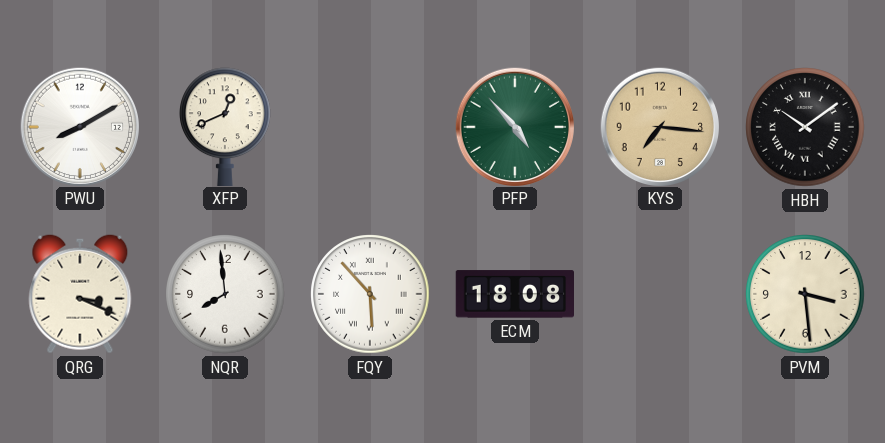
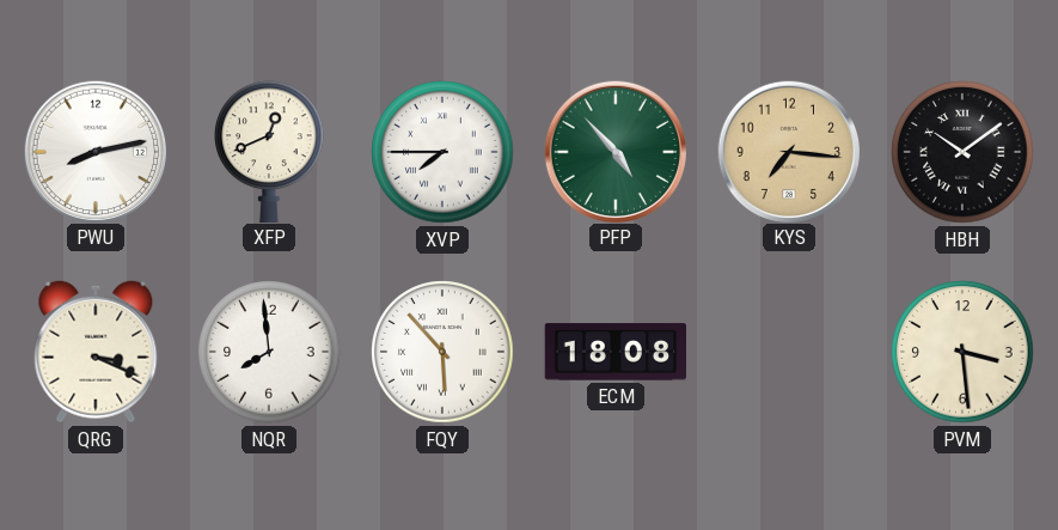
PWU: 8:10 -> 8:13
XVP: none -> 7:45
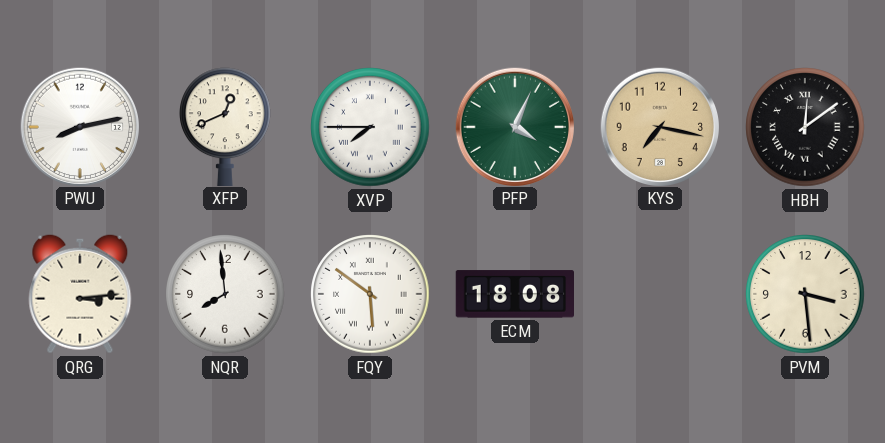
PFP: 4:53 -> 4:04
KYS: 7:16 -> 7:17
HBH: 10:09 -> 12:09
QRG: 3:19 -> 3:14
FQY: 5:53 -> 5:51
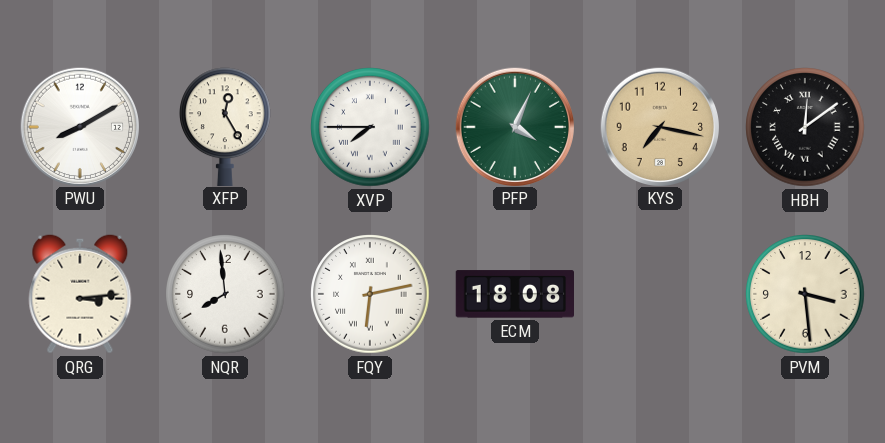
PWU: 8:13 -> 8:10
XFP: 12:41 -> 12:25
FQY: 5:51 -> 6:13
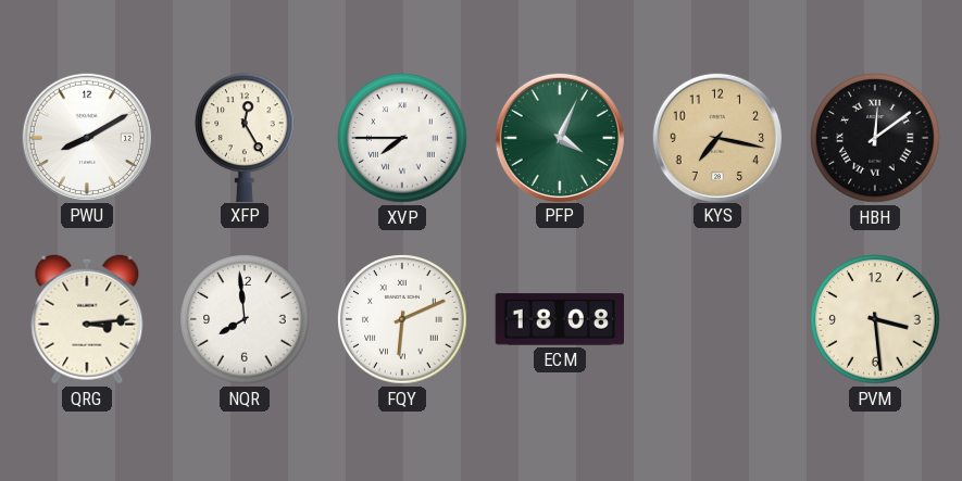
FQY: 6:13 -> 6:11
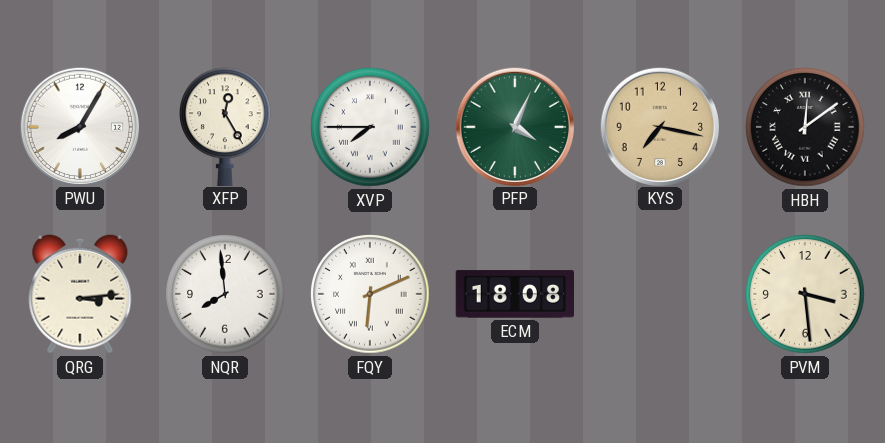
PWU: 8:10 -> 8:05
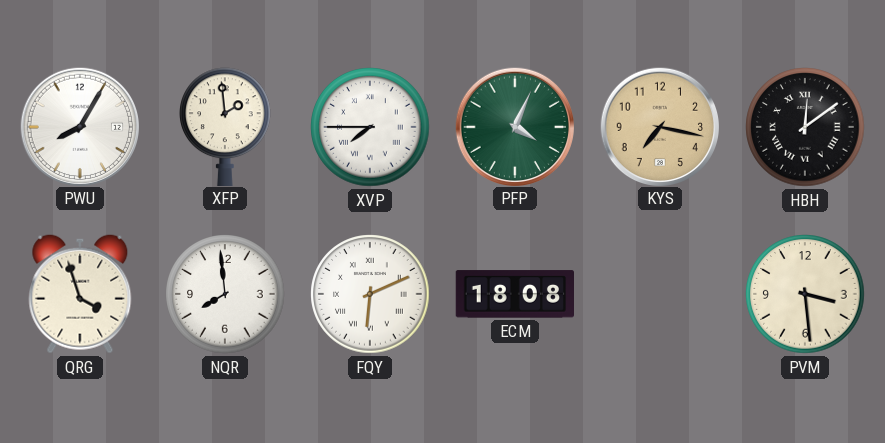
XFP: 12:25 -> 1:59
QRG: 3:14 -> 3:57
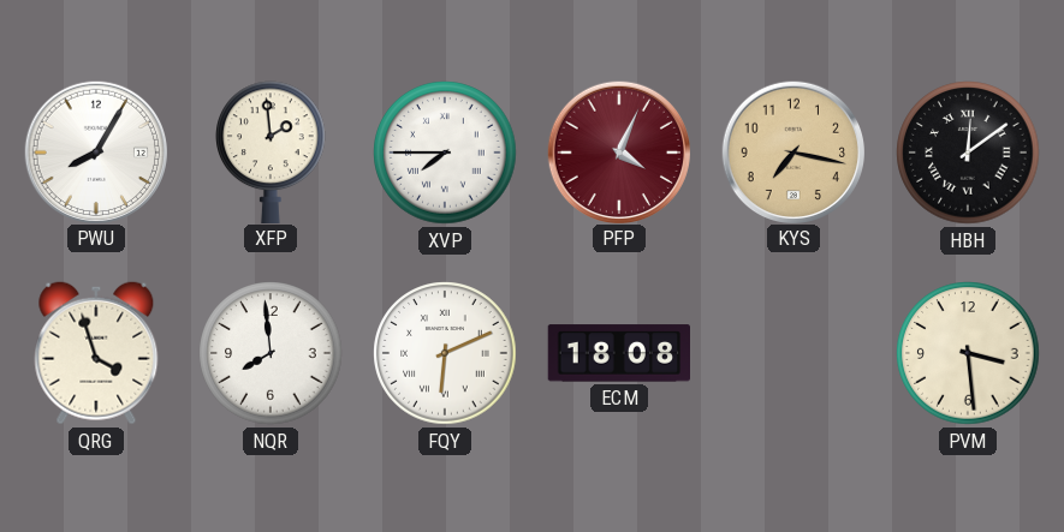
PFP dial: green -> burgundy
